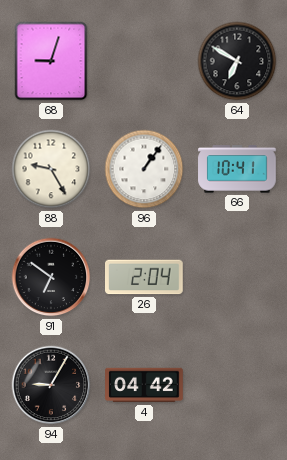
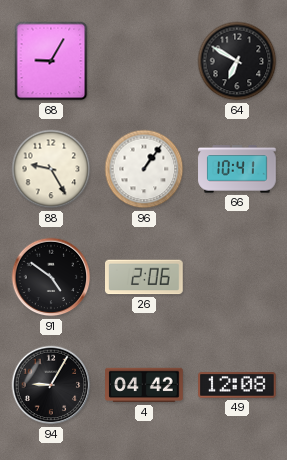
68: 9:03 -> 9:05
91: 6:51 -> 4:51
26: 2:04 -> 2:06
49: none -> 12:08
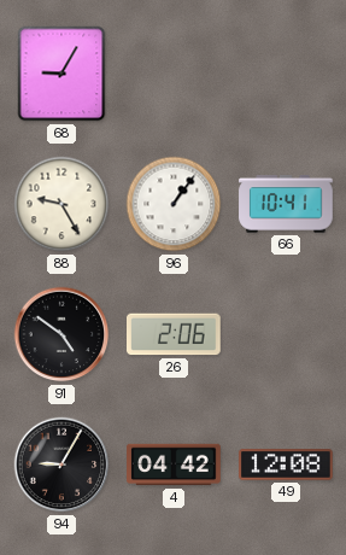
64: 6:50 -> none
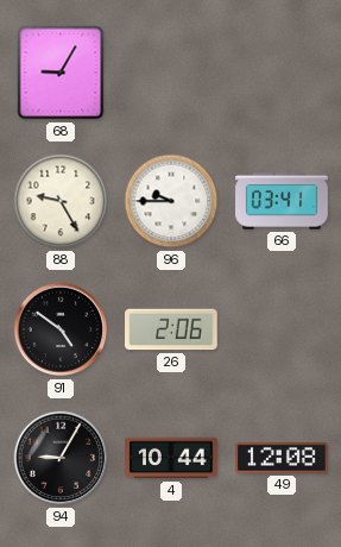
96: 1:06 -> 9:45
66: 10:41 -> 03:41
4: 04:42 -> 10:44
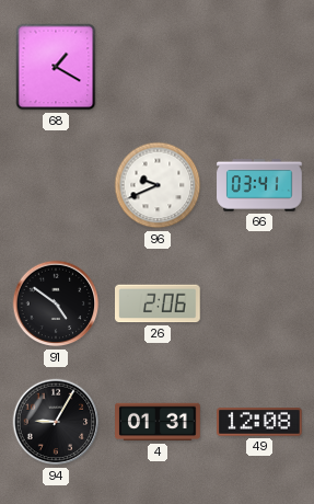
68: 9:05 -> 1:20
88: 9:25 -> none
96: 9:45 -> 9:41
4: 10:44 -> 01:31
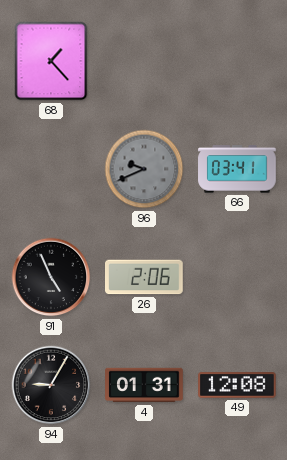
68: 1:20 -> 1:23
96 dial: white -> grey
91: 4:51 -> 4:56
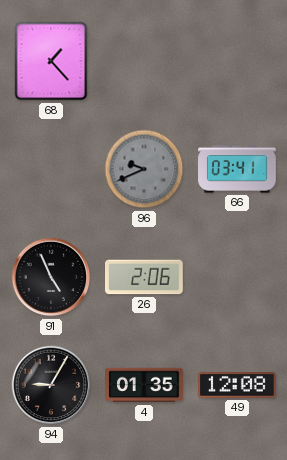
4: 01:31 -> 01:35
